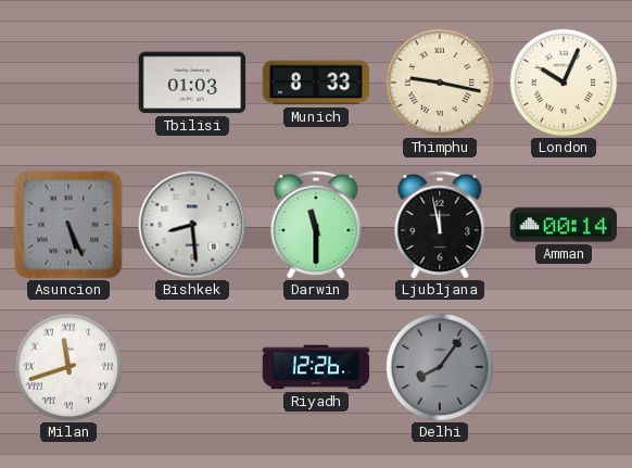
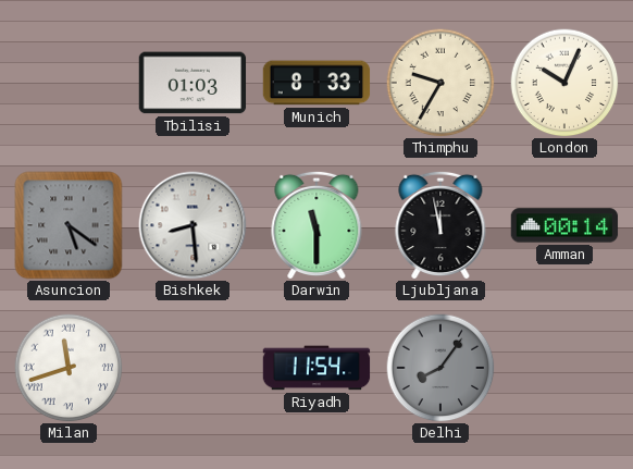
Thimphu: 9:17 -> 9:35
Asuncion: 5:26 -> 5:21
Riyadh: 12:26 -> 11:54
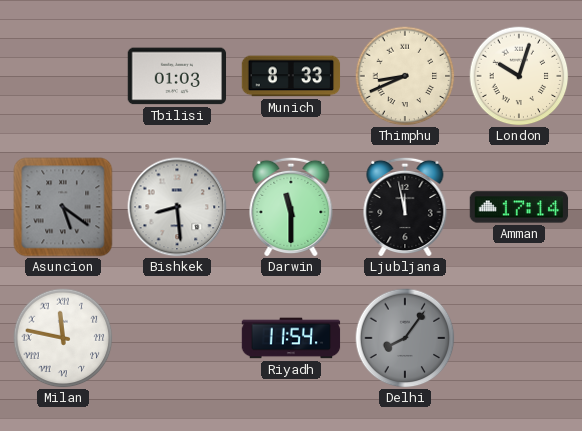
Thimphu: 9:35 -> 8:41
London: 10:04 -> 10:03
Amman: 00:14 -> 17:14
Milan: 11:42 -> 11:47
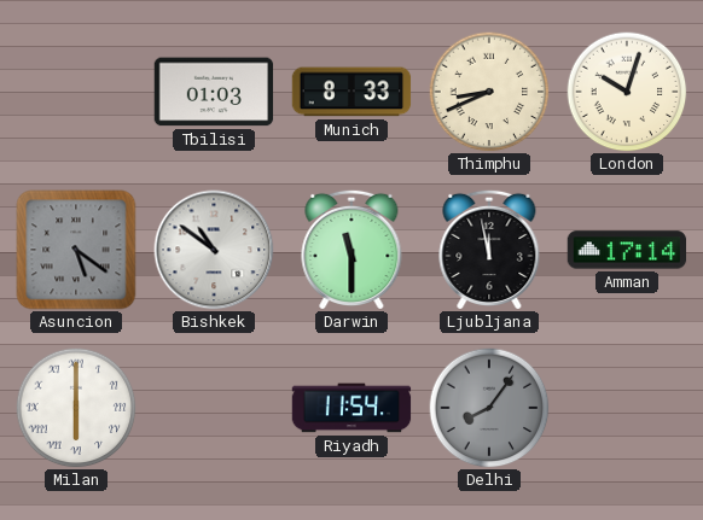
Bishkek: 8:29 -> 10:51
Milan: 11:47 -> 6:00
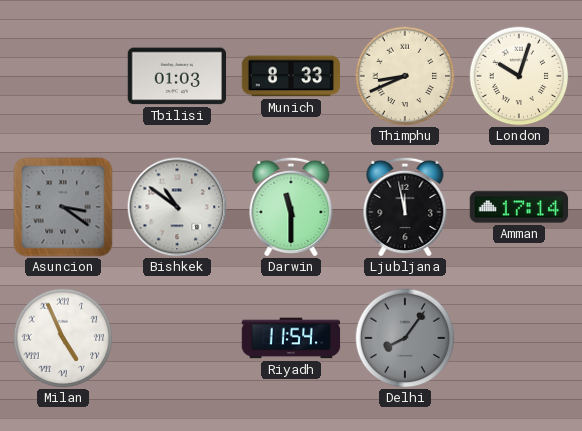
Asuncion: 5:21 -> 3:21
Milan: 6:00 -> 4:56
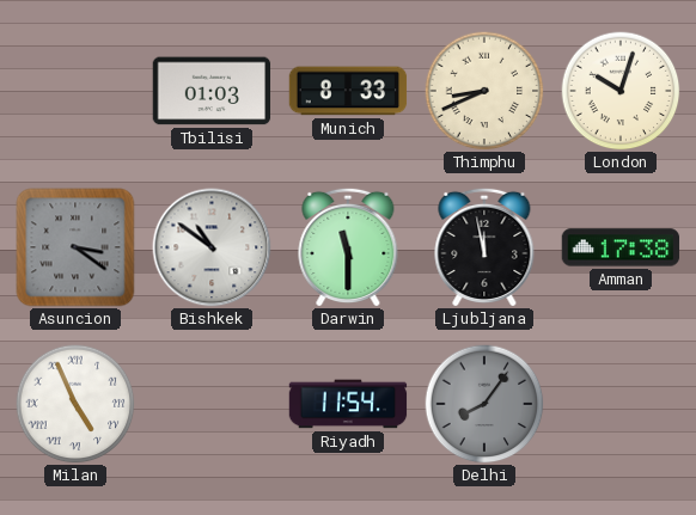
Amman: 17:14 -> 17:38
